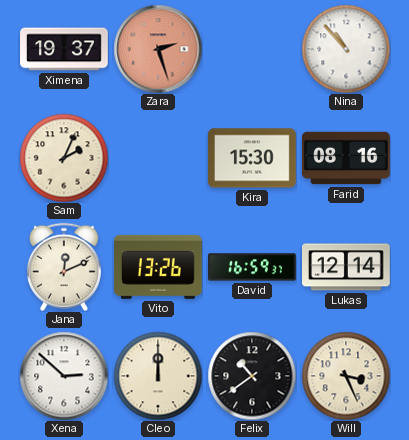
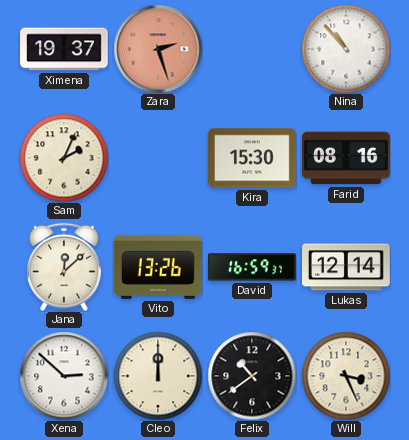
Jana: 12:11 -> 12:08
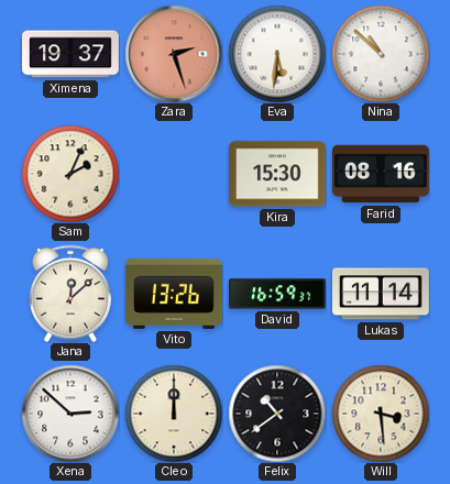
Eva: none -> 5:31
Nina: 10:53 -> 10:52
Lukas: 12:14 -> 11:14
Will: 3:26 -> 3:29
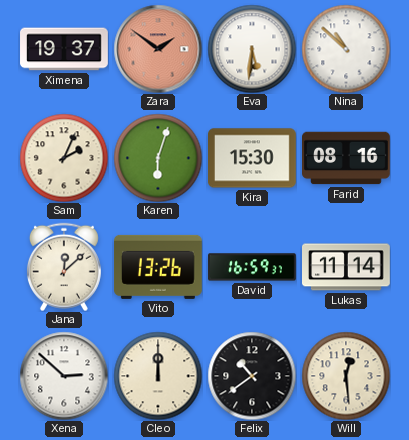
Zara: 2:27 -> 1:51
Karen: none -> 6:03
Will: 3:29 -> 12:29
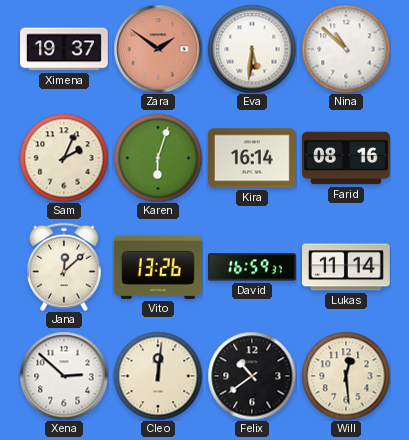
Kira: 15:30 -> 16:14
Cleo: 12:00 -> 12:01
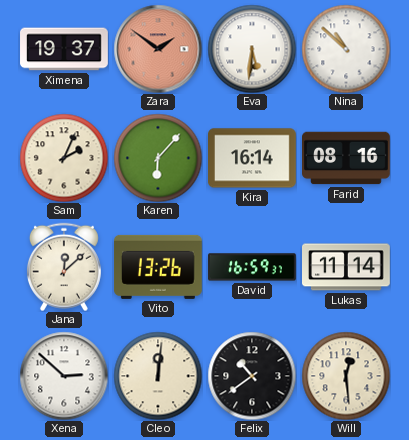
Karen: 6:03 -> 6:07
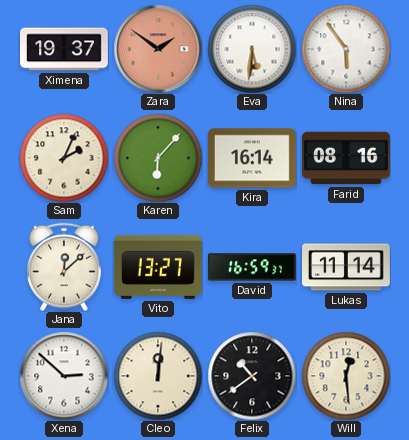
Nina: 10:52 -> 5:54
Vito: 13:26 -> 13:27
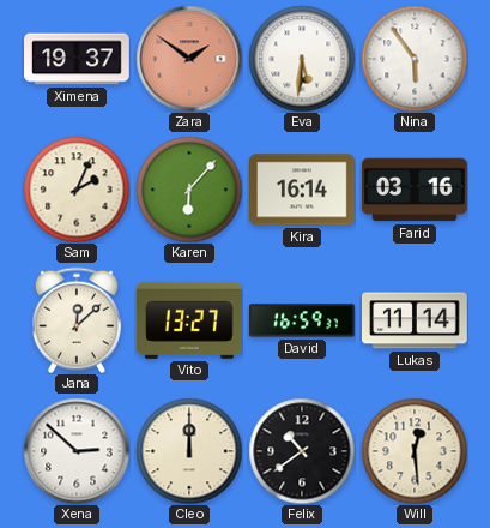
Farid: 08:16 -> 03:16
Cleo: 12:01 -> 12:00
